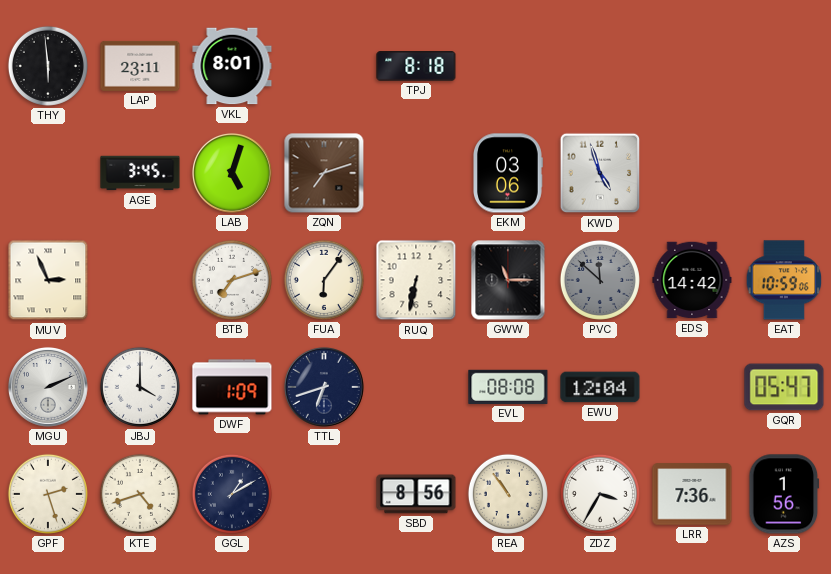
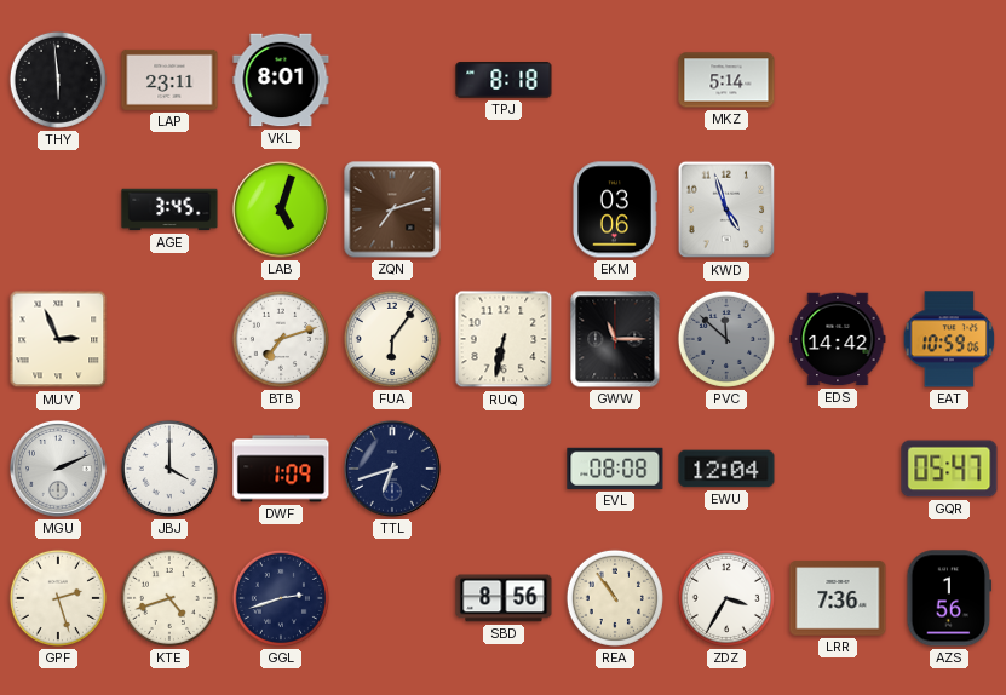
MKZ: none -> 5:14
GGL: 1:10 -> 2:42
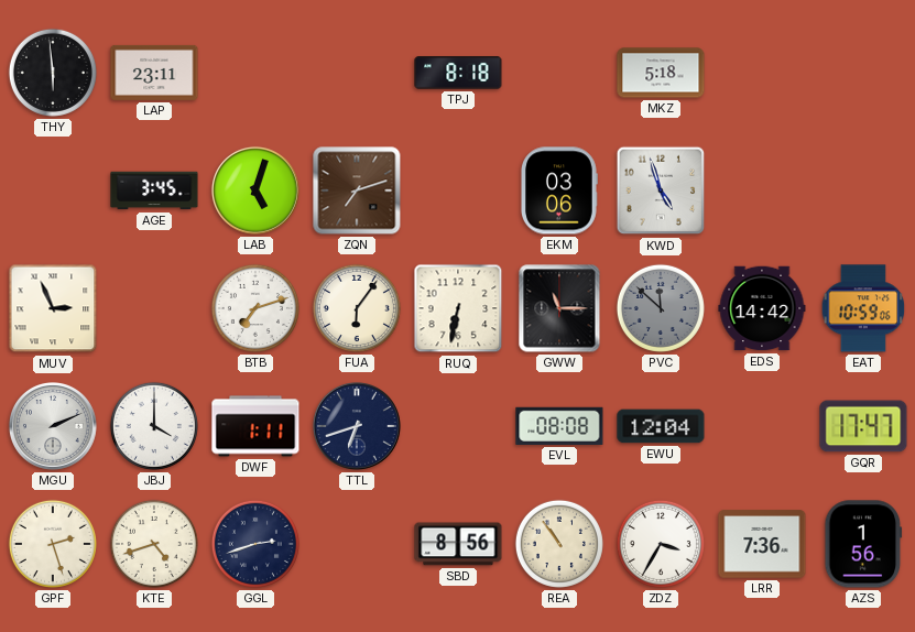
VKL: 8:01 -> none
MKZ: 5:14 -> 5:18
DWF: 1:09 -> 1:11
GQR: 05:47 -> 17:47
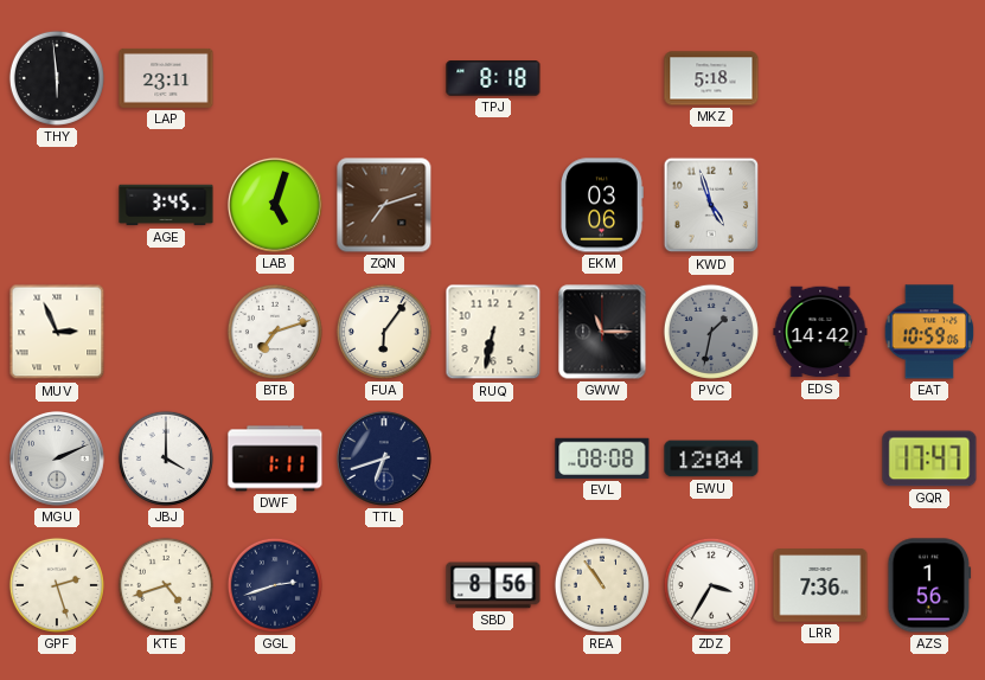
PVC: 11:52 -> 1:32
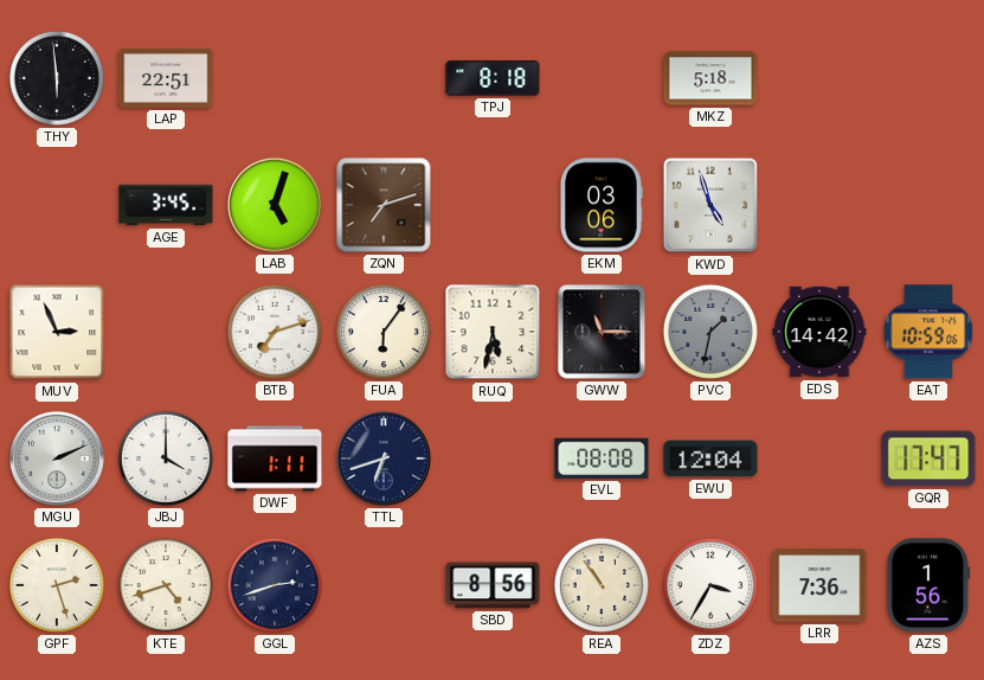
LAP: 23:11 -> 22:51
RUQ: 6:32 -> 5:32
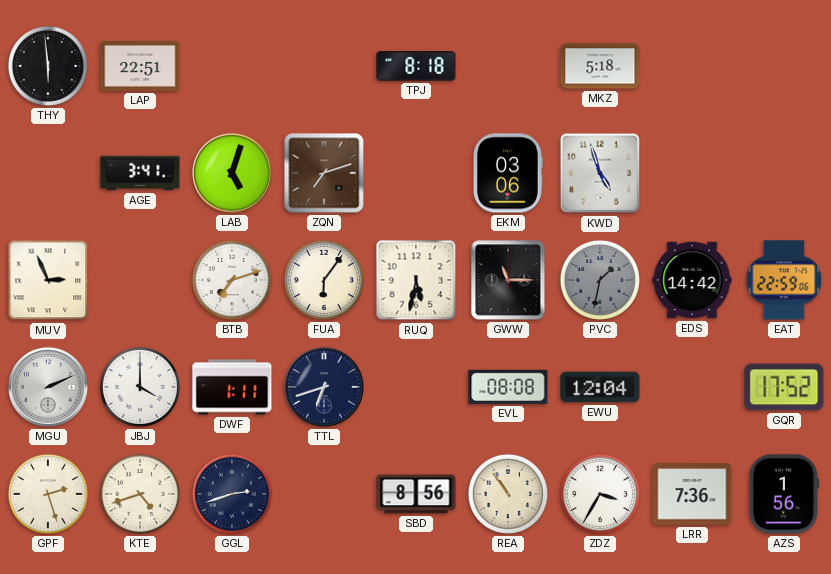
AGE: 3:45 -> 3:41
EAT: 10:59 -> 22:59
GQR: 17:47 -> 17:52
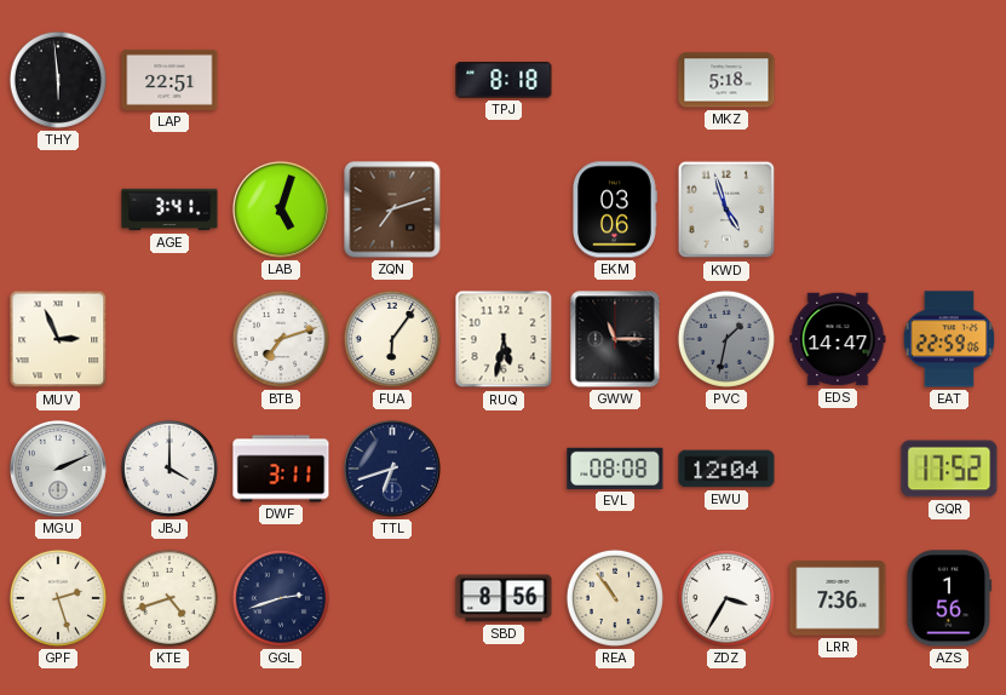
EDS: 14:42 -> 14:47
DWF: 1:11 -> 3:11
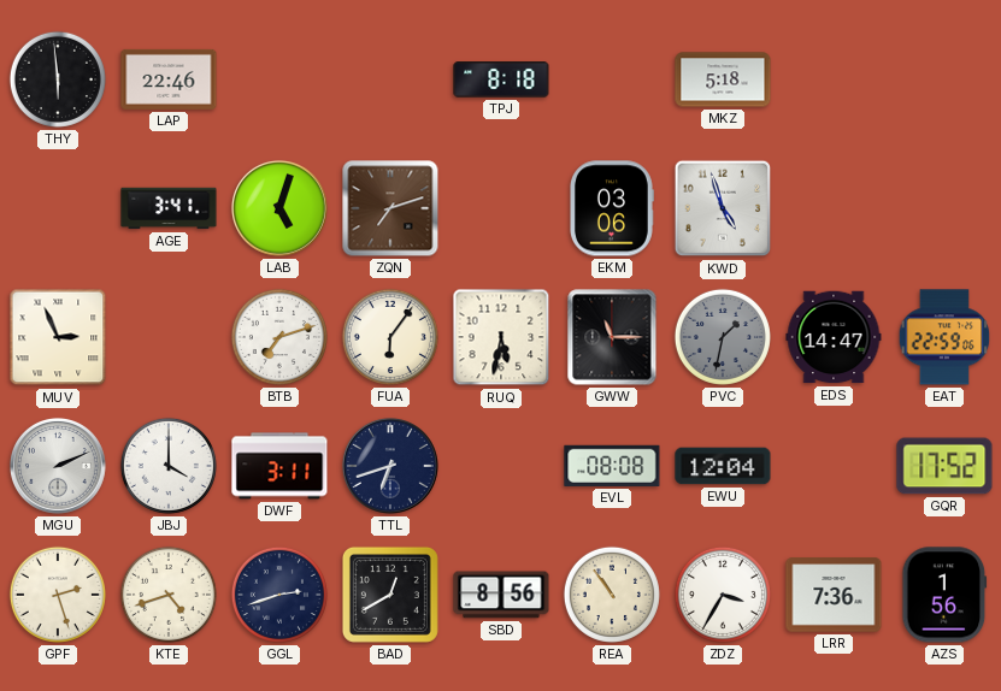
LAP: 22:51 -> 22:46
BAD: none -> 12:40
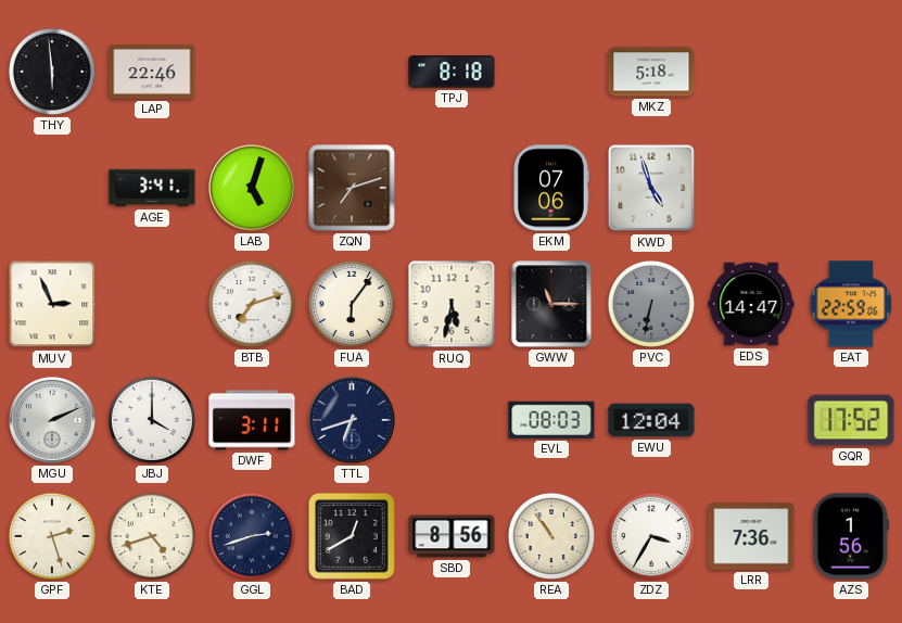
EKM: 03:06 -> 07:06
PVC: 1:32 -> 6:32
EVL: 08:08 -> 08:03
